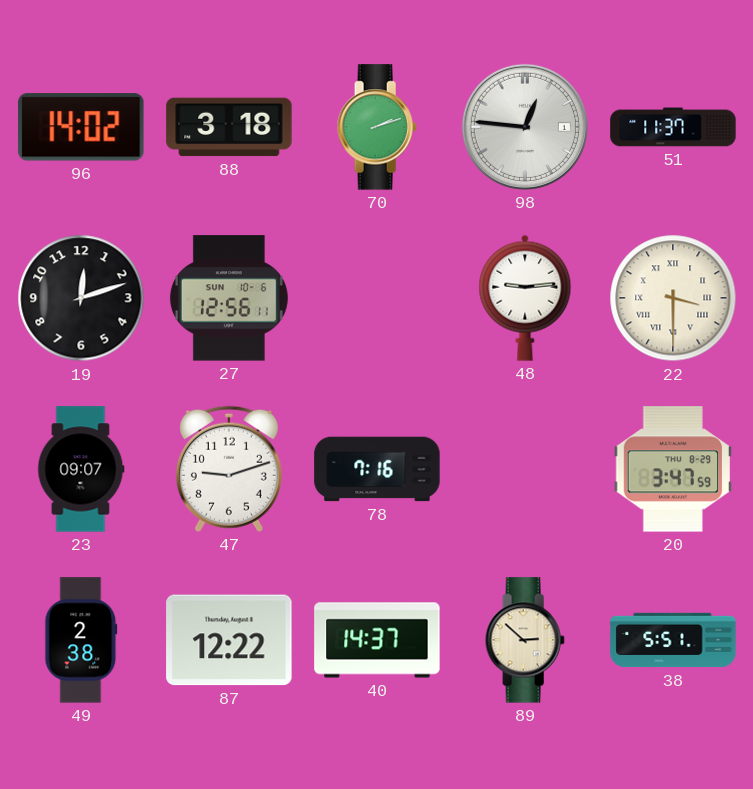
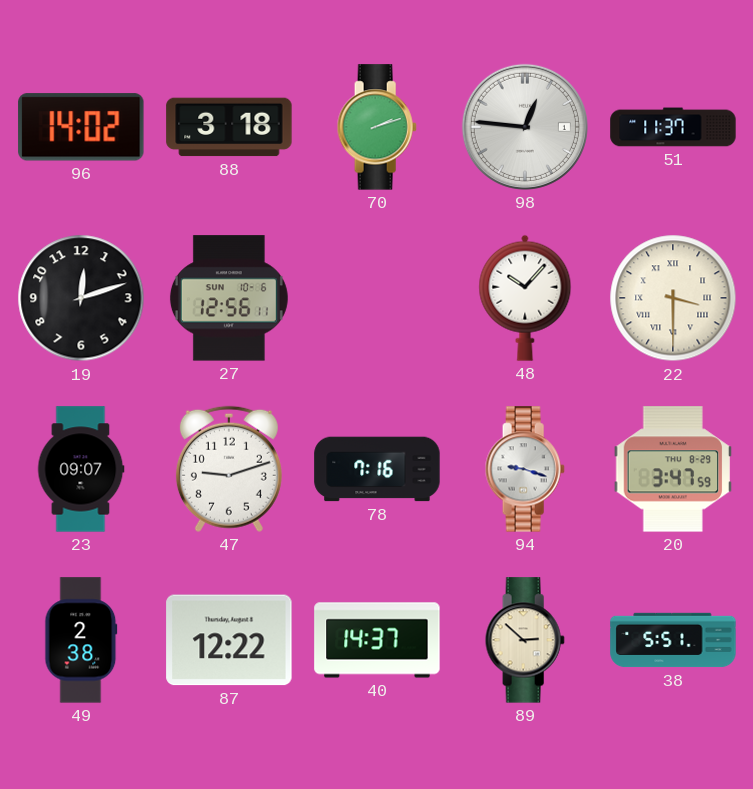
48: 9:14 -> 10:07
94: none -> 9:18
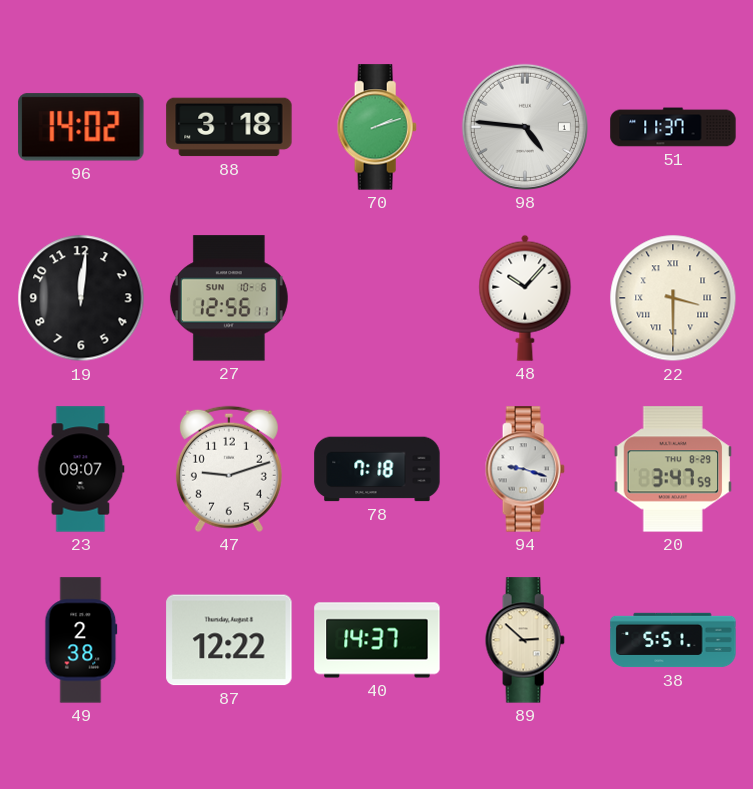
98: 12:46 -> 4:46
19: 12:12 -> 12:01
78: 7:16 -> 7:18
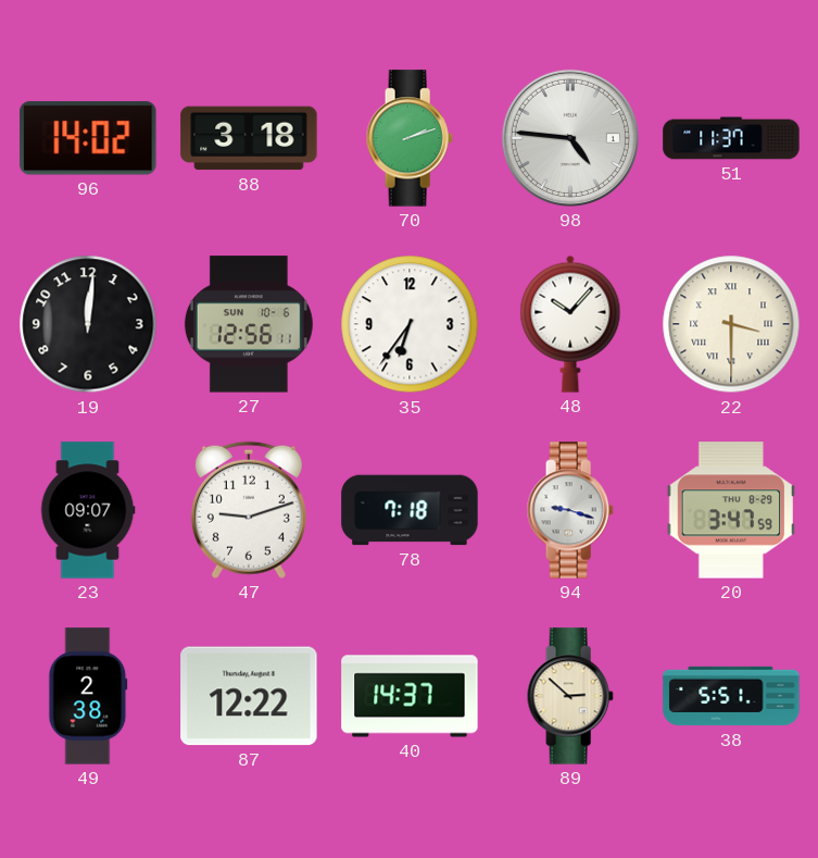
35: none -> 6:36
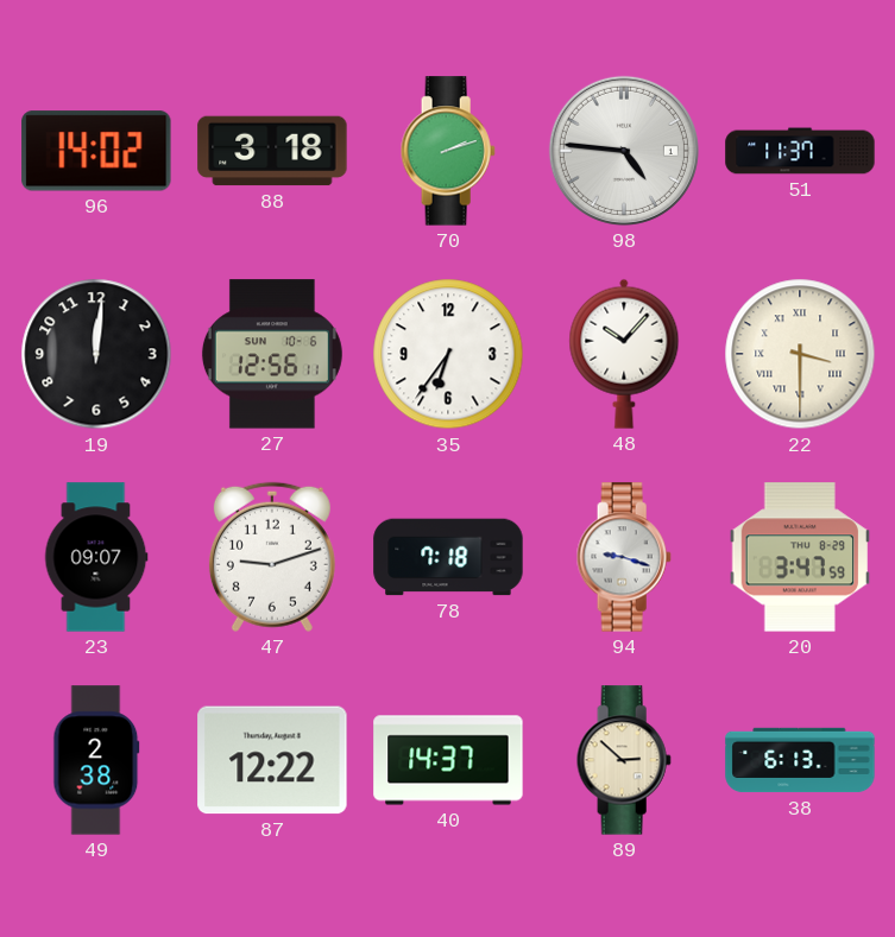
38: 5:51 -> 6:13
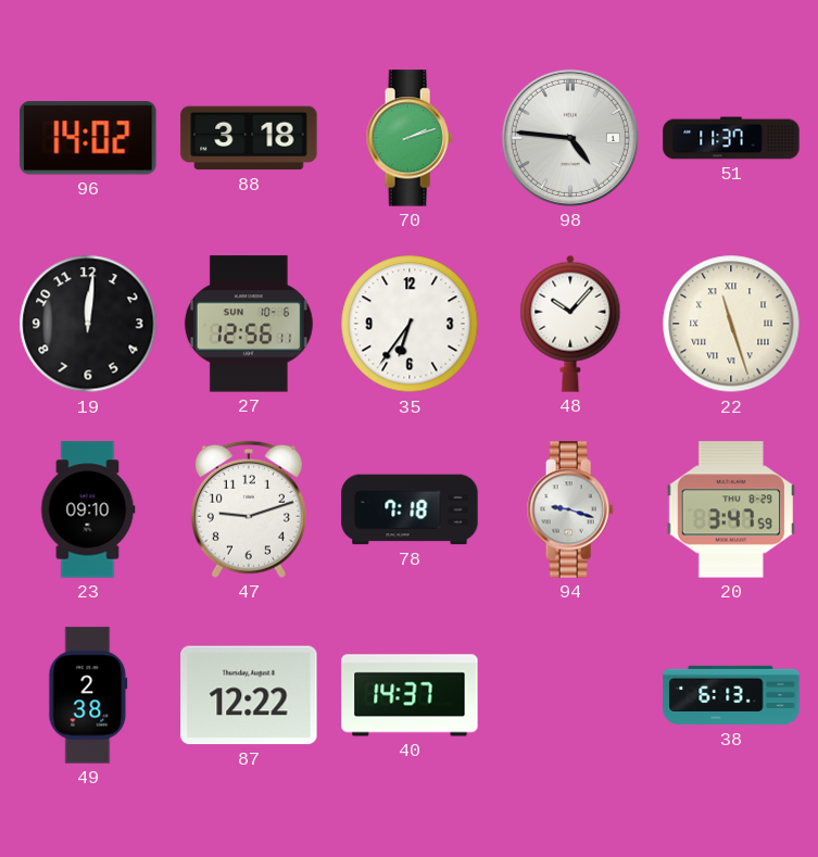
22: 3:30 -> 11:27
23: 09:07 -> 09:10
89: 2:52 -> none
